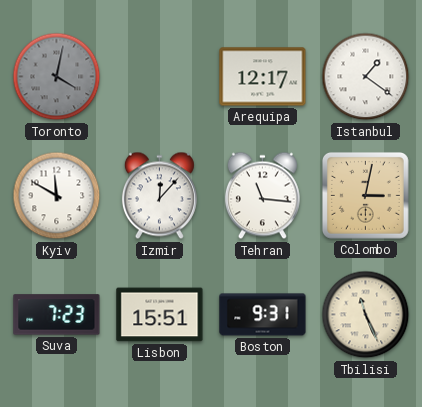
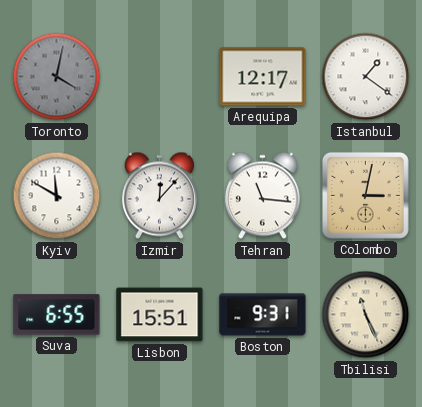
Suva: 7:23 -> 6:55
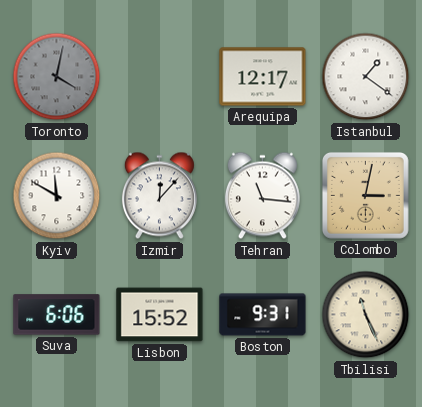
Suva: 6:55 -> 6:06
Lisbon: 15:51 -> 15:52
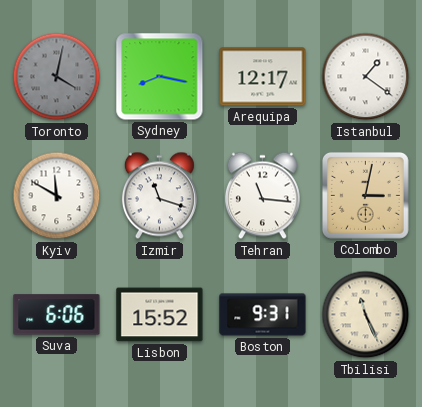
Sydney: none -> 8:17
Izmir: 12:07 -> 11:18
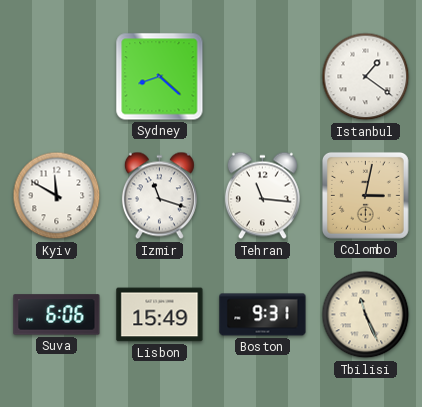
Toronto: 4:02 -> none
Sydney: 8:17 -> 8:22
Arequipa: 12:17 -> none
Lisbon: 15:52 -> 15:49
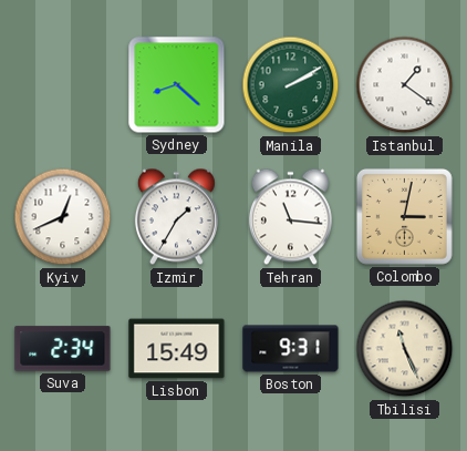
Manila: none -> 2:10
Kyiv: 11:50 -> 12:41
Izmir: 11:18 -> 1:35
Suva: 6:06 -> 2:34
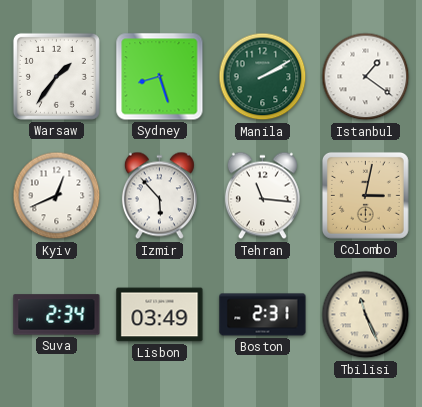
Warsaw: none -> 1:36
Sydney: 8:22 -> 8:27
Izmir: 1:35 -> 5:53
Lisbon: 15:49 -> 03:49
Boston: 9:31 -> 2:31
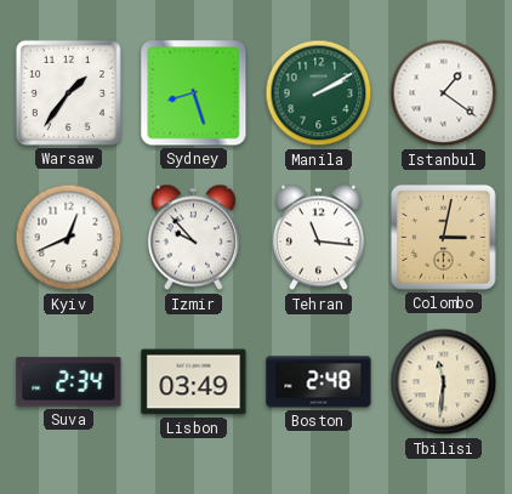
Izmir: 5:53 -> 9:53
Boston: 2:31 -> 2:48
Tbilisi: 11:26 -> 11:31
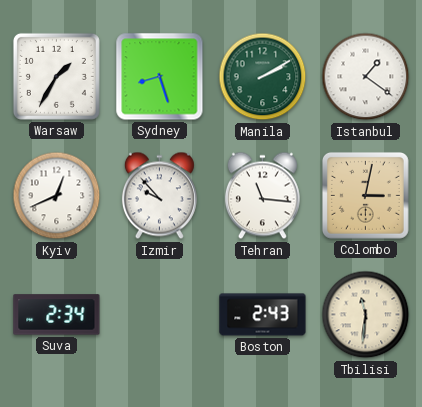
Warsaw: 1:36 -> 1:35
Lisbon: 03:49 -> none
Boston: 2:48 -> 2:43
